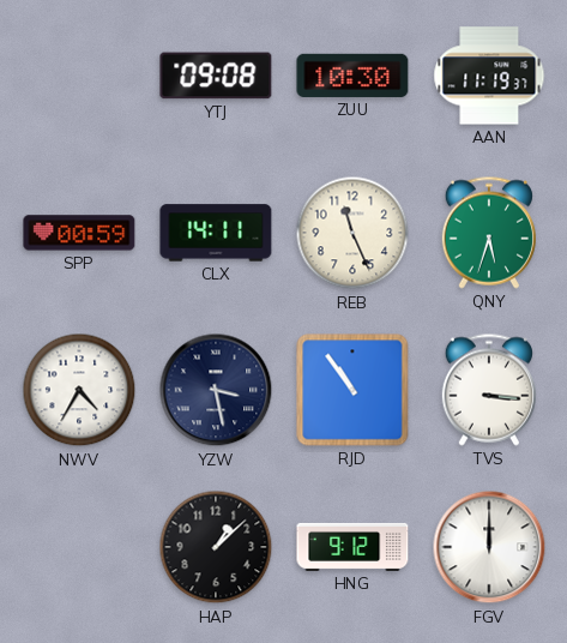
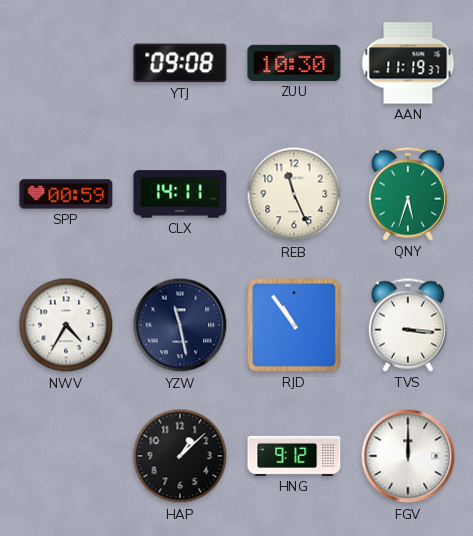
YZW: 3:28 -> 11:28
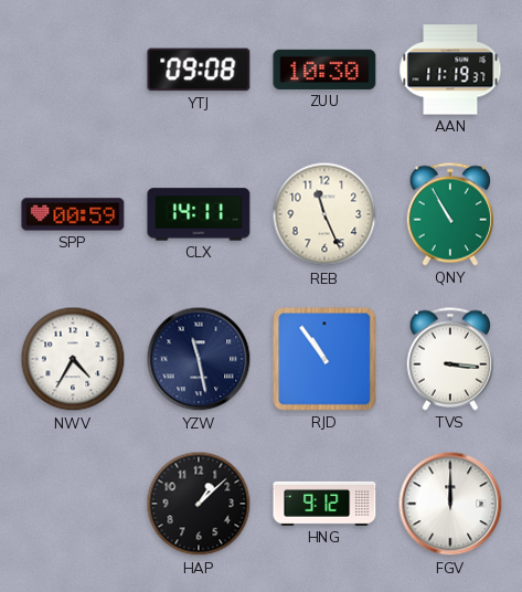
QNY: 5:33 -> 10:55
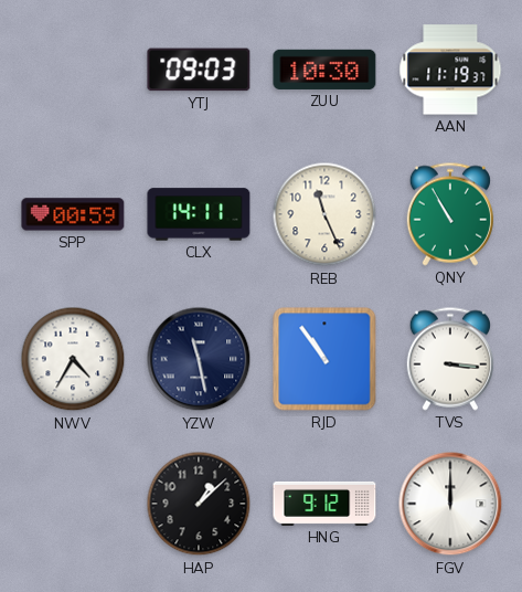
YTJ: 09:08 -> 09:03
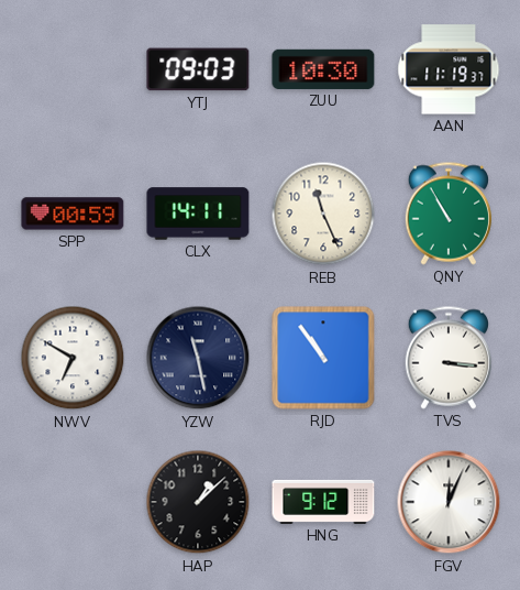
NWV: 4:35 -> 6:50
FGV: 12:00 -> 12:04
